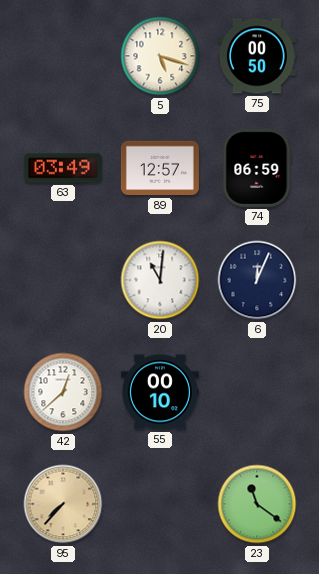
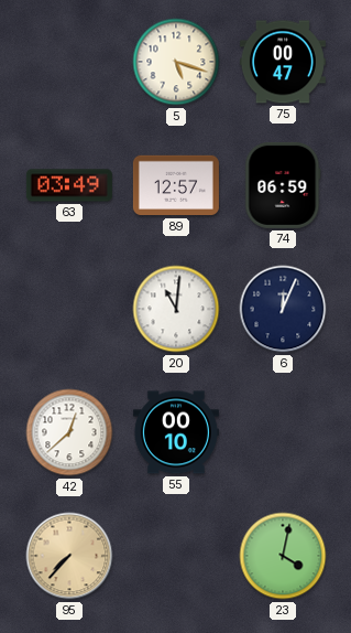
75: 00:50 -> 00:47
23: 11:21 -> 4:02
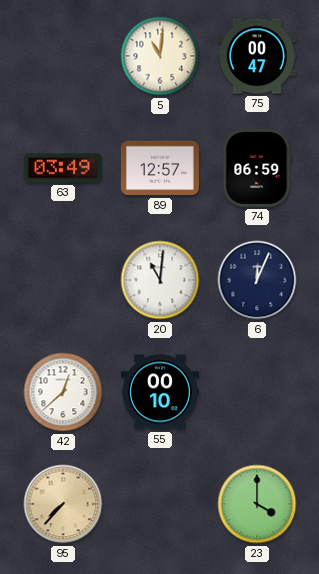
5: 5:18 -> 11:01
23: 4:02 -> 4:00
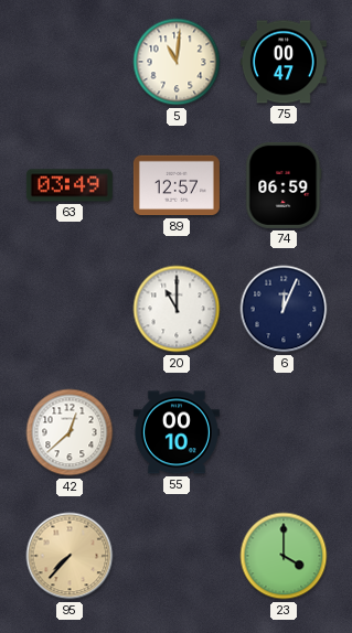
20: 11:01 -> 11:00
